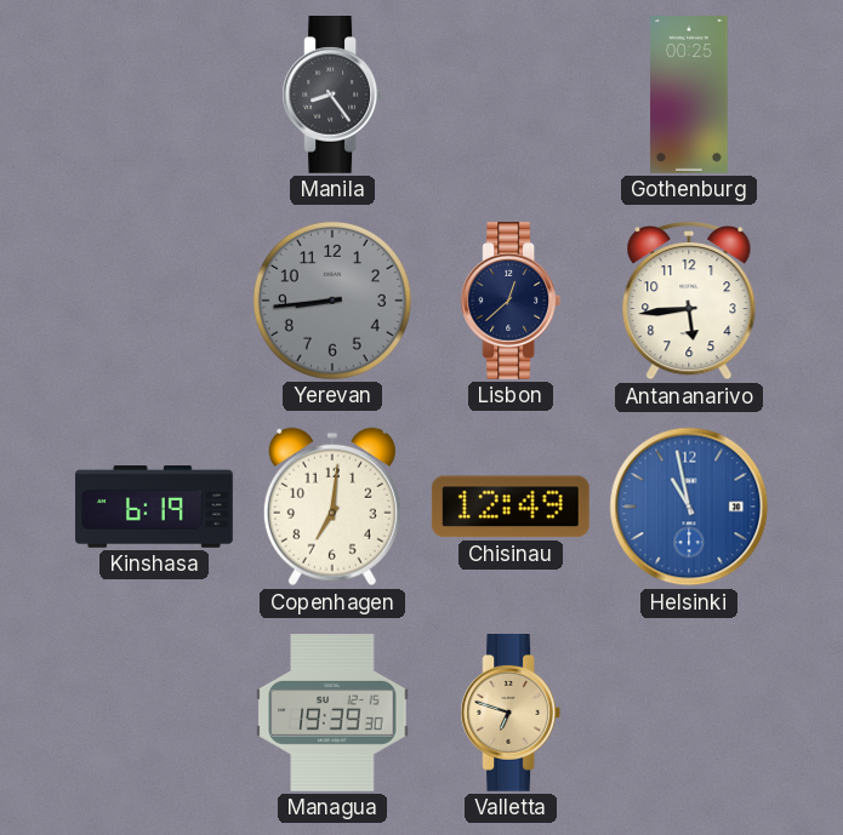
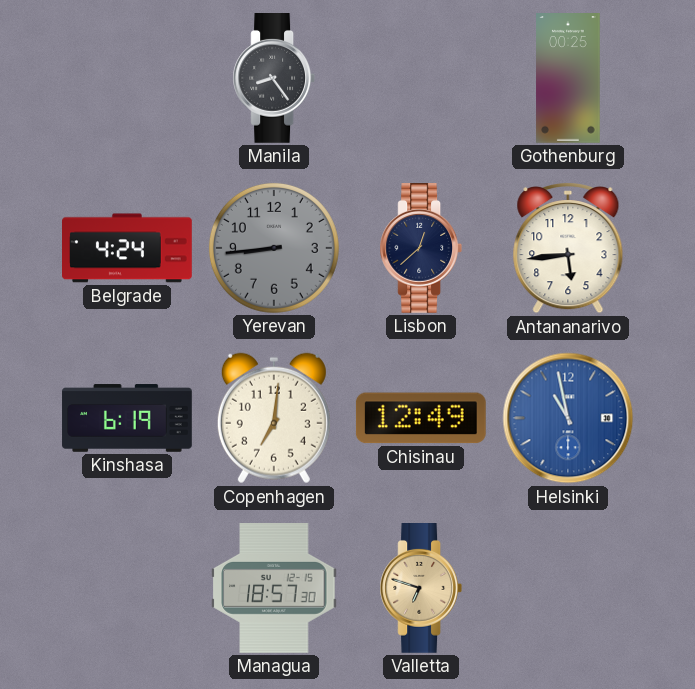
Belgrade: none -> 4:24
Managua: 19:39 -> 18:57
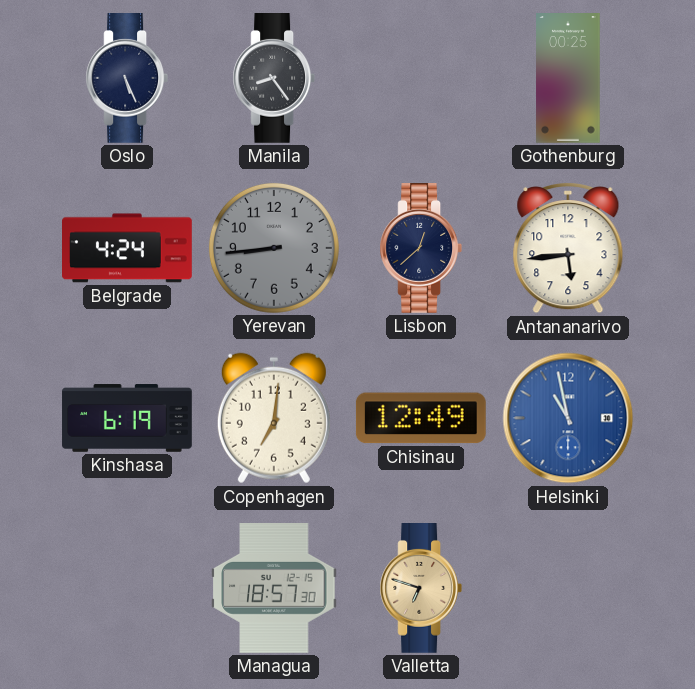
Oslo: none -> 5:26
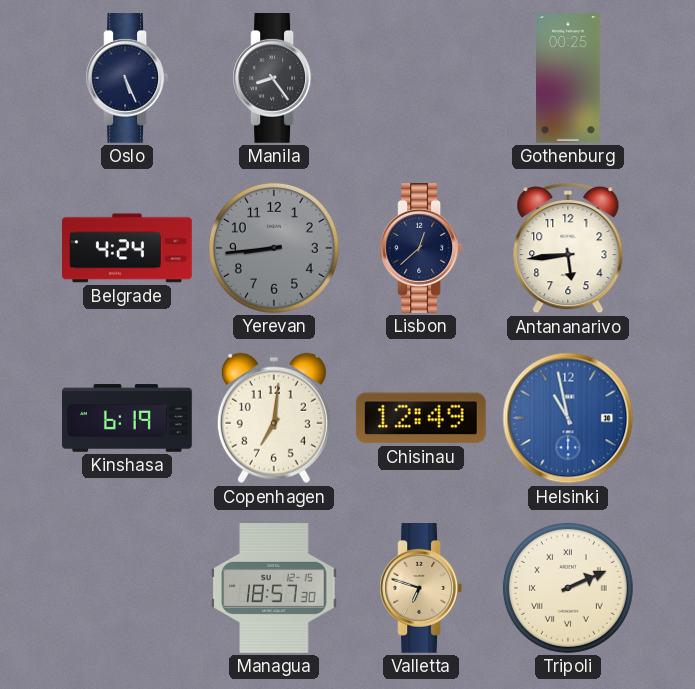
Tripoli: none -> 2:11
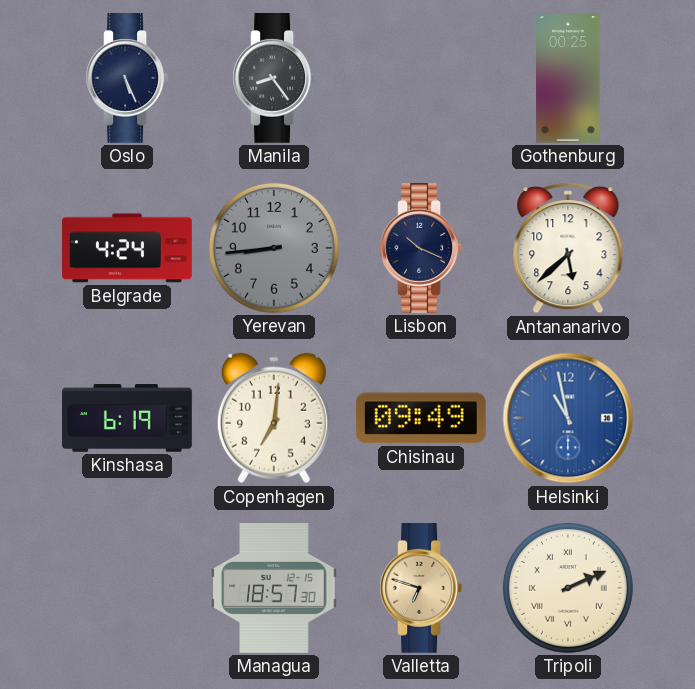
Lisbon: 12:38 -> 10:19
Antananarivo: 5:44 -> 5:38
Chisinau: 12:49 -> 09:49
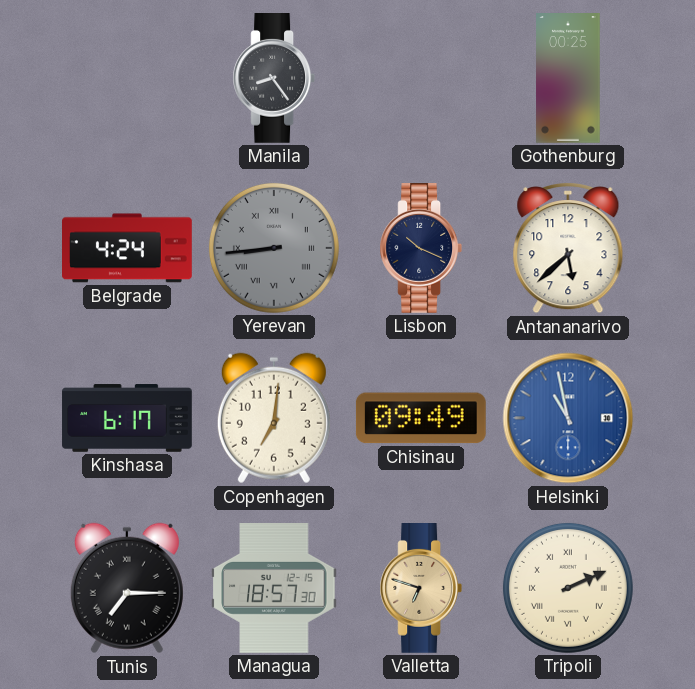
Oslo: 5:26 -> none
Yerevan numerals: Arabic -> Roman
Kinshasa: 6:19 -> 6:17
Tunis: none -> 7:15
